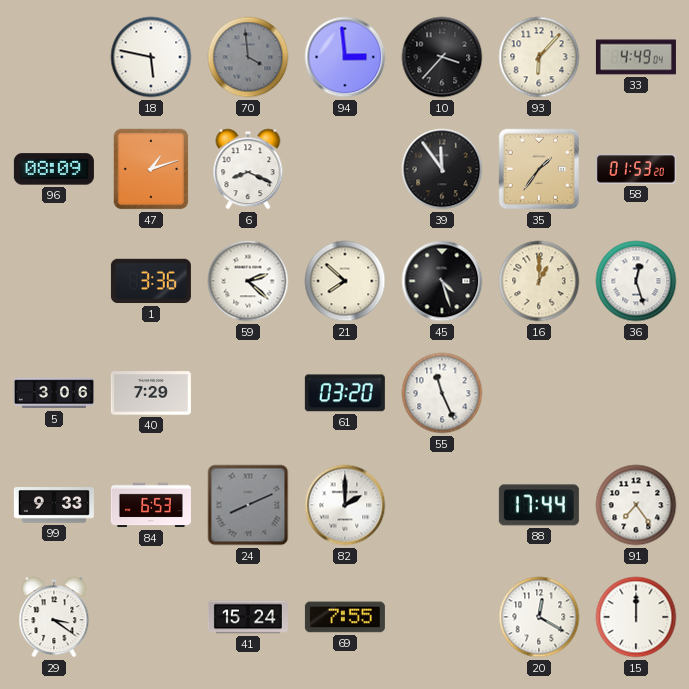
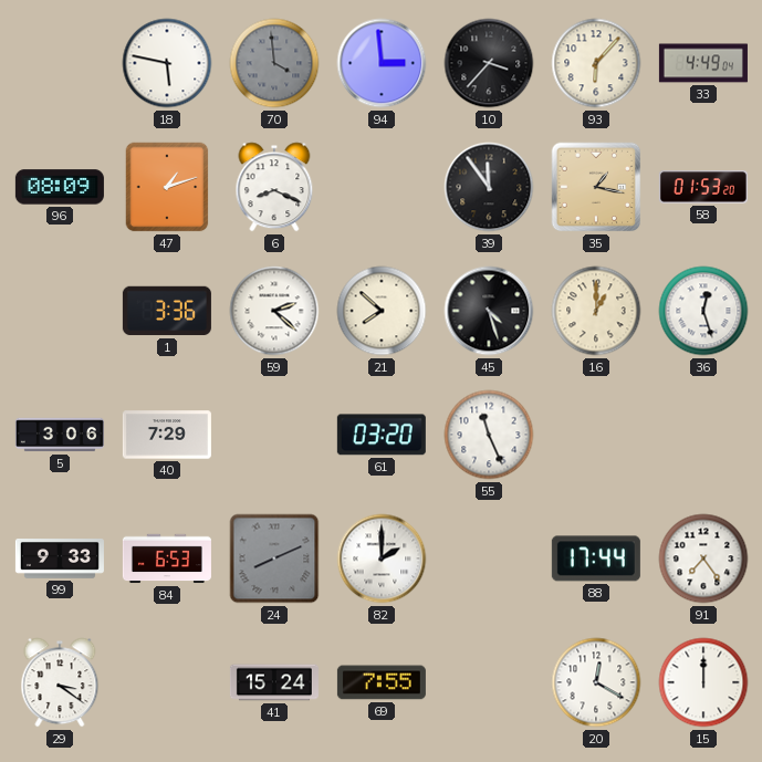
35: 1:36 -> 1:17
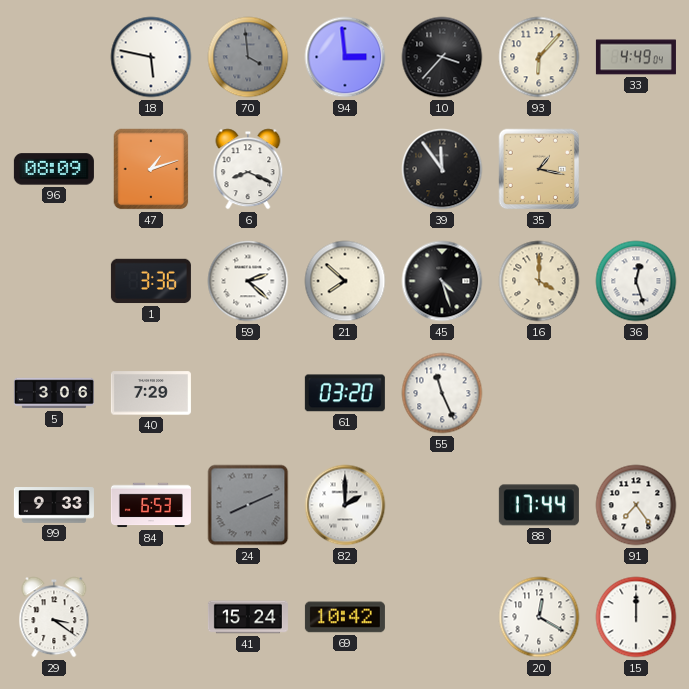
58: 01:53 -> none
16: 1:00 -> 4:00
69: 7:55 -> 10:42
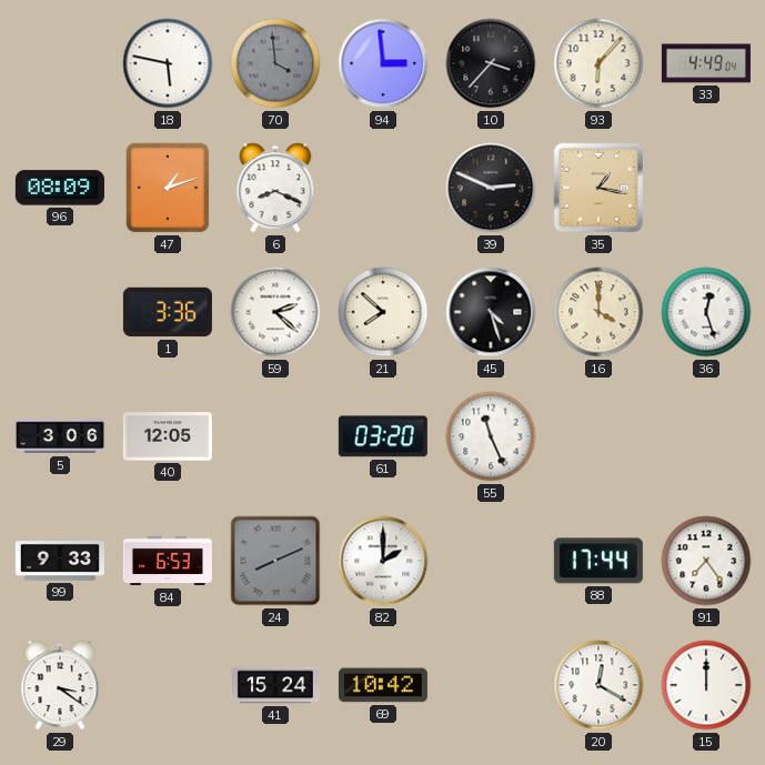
39: 11:54 -> 2:49
40: 7:29 -> 12:05
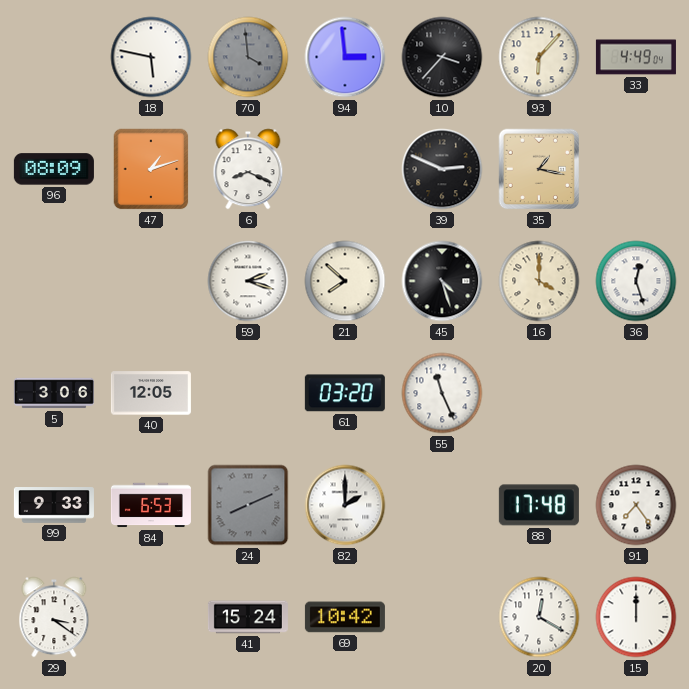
1: 3:36 -> none
59: 2:22 -> 2:18
88: 17:44 -> 17:48
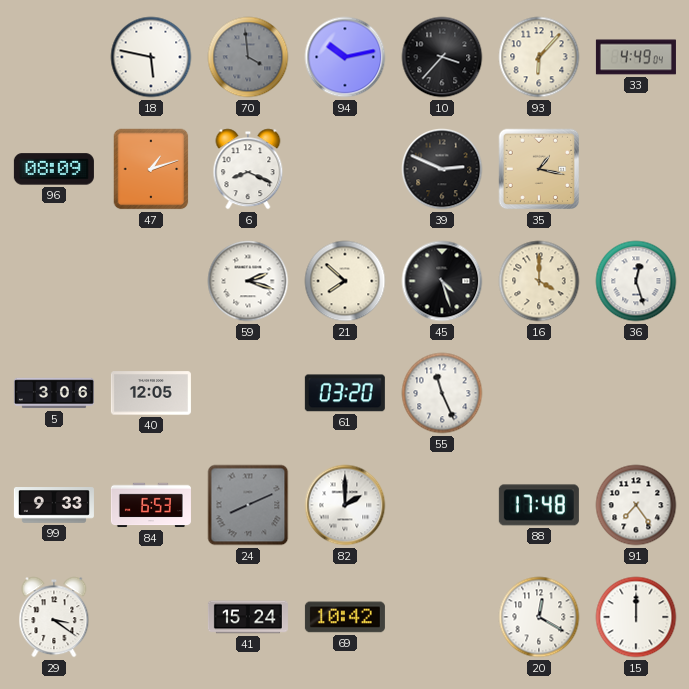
94: 2:59 -> 10:13
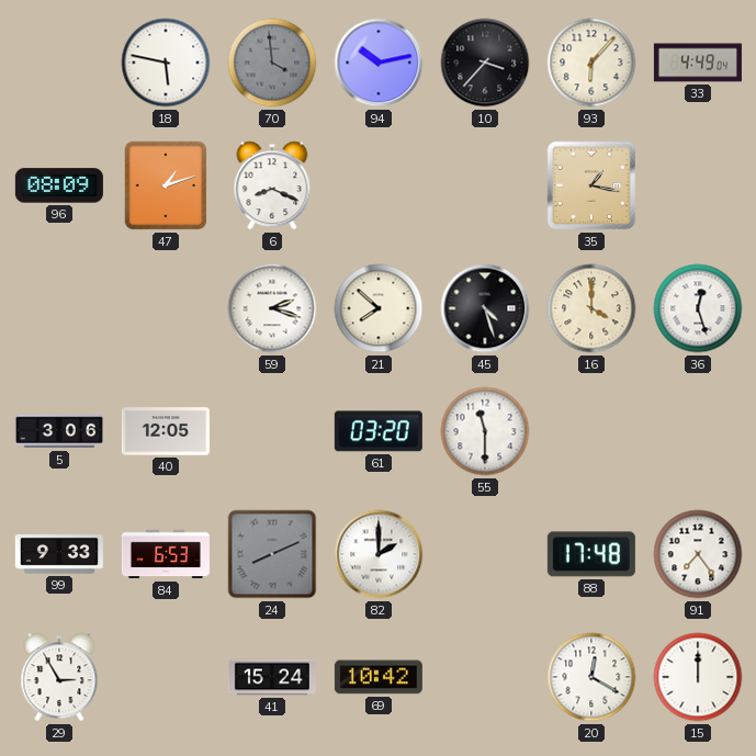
39: 2:49 -> none
55: 11:26 -> 11:30
29: 3:21 -> 2:55
